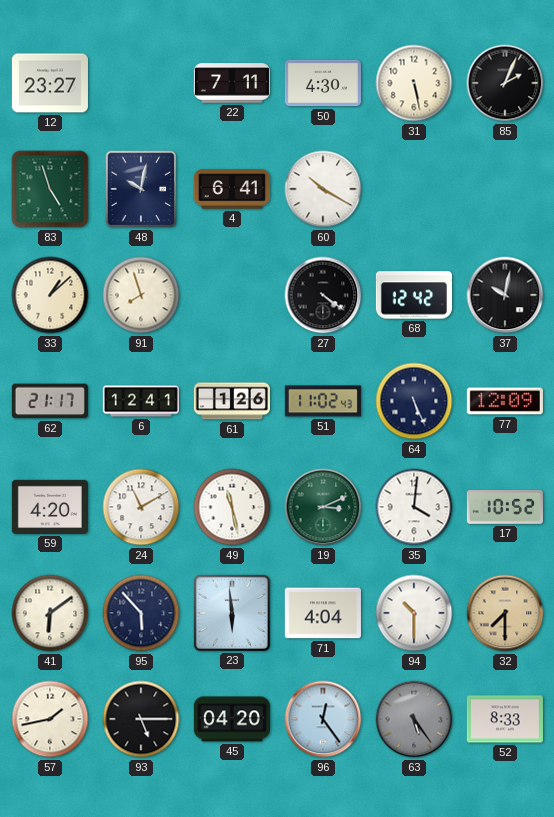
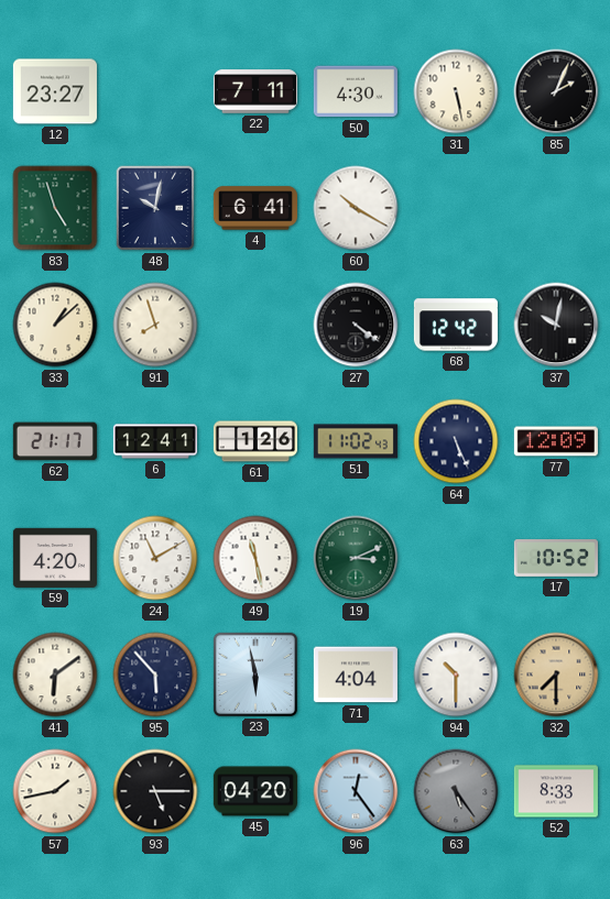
35: 4:01 -> none
23: 5:59 -> 5:58
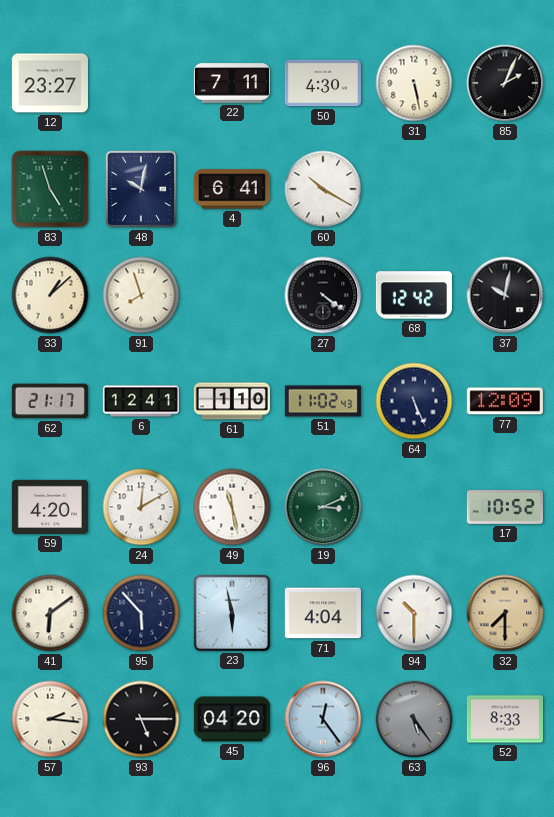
61: 1:26 -> 1:10
24: 11:10 -> 12:10
57: 1:43 -> 2:16
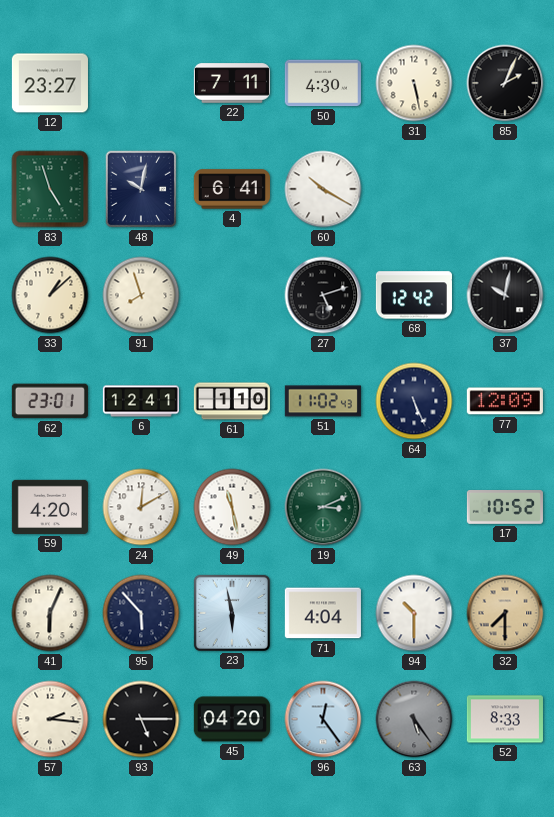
27: 4:21 -> 5:12
62: 21:17 -> 23:01
41: 6:09 -> 6:04
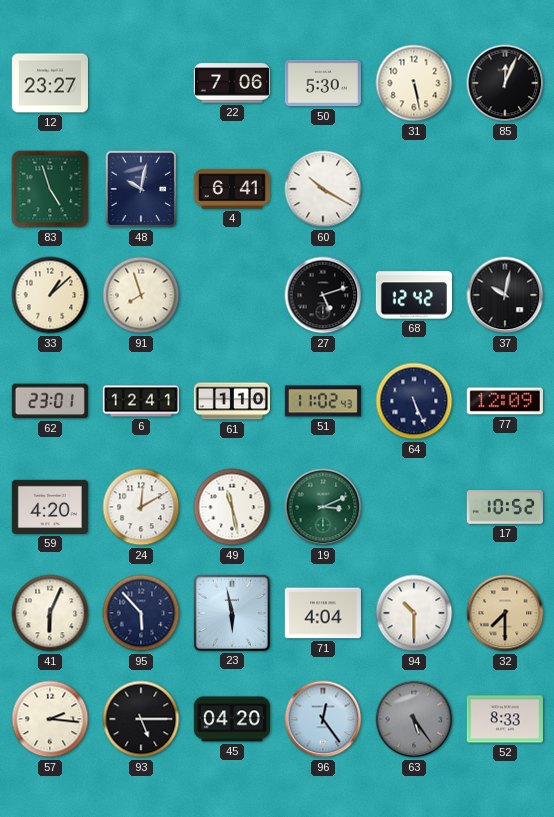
22: 7:11 -> 7:06
50: 4:30 -> 5:30
85: 2:04 -> 12:04
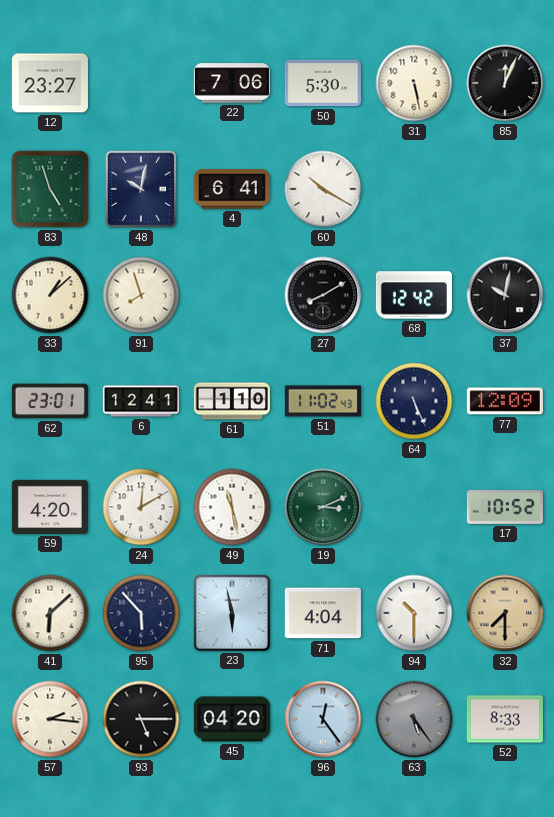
27: 5:12 -> 8:10
41: 6:04 -> 6:08
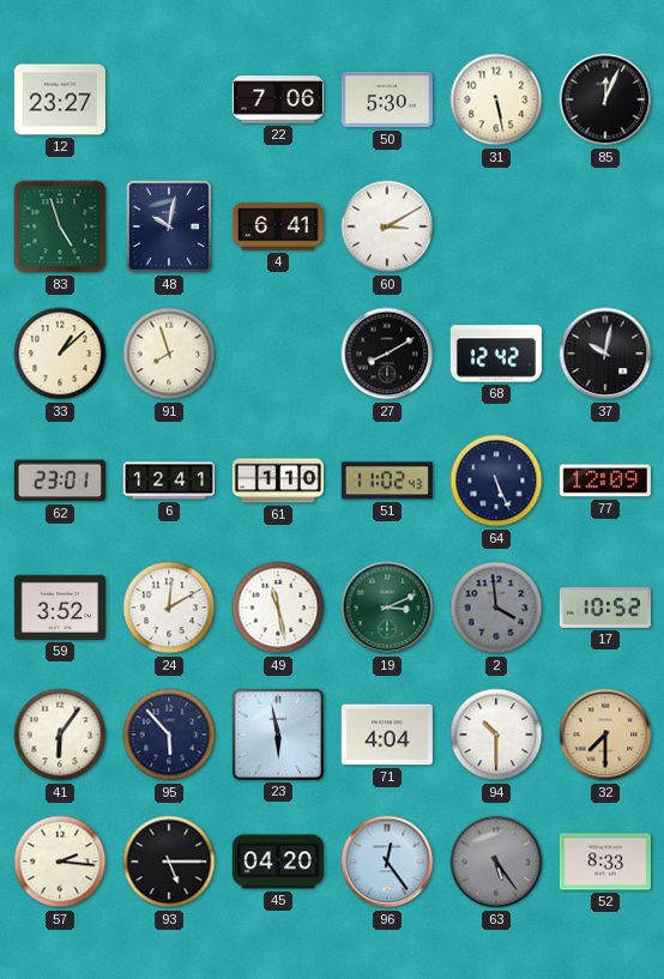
60: 10:20 -> 3:10
59: 4:20 -> 3:52
2: none -> 3:59
41: 6:08 -> 6:06
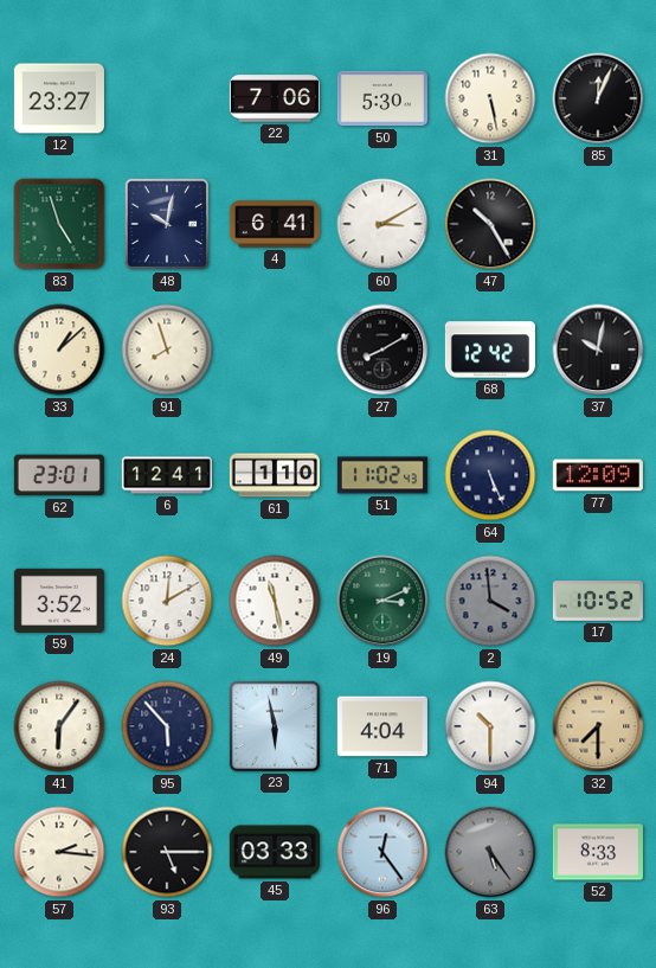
47: none -> 10:25
45: 04:20 -> 03:33
